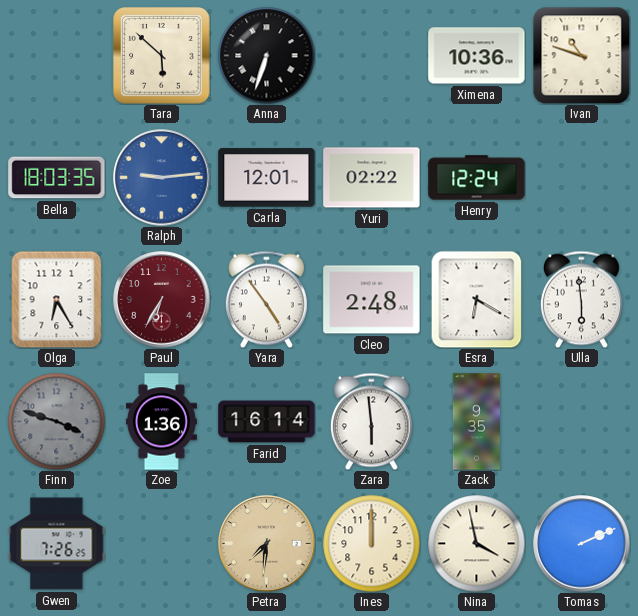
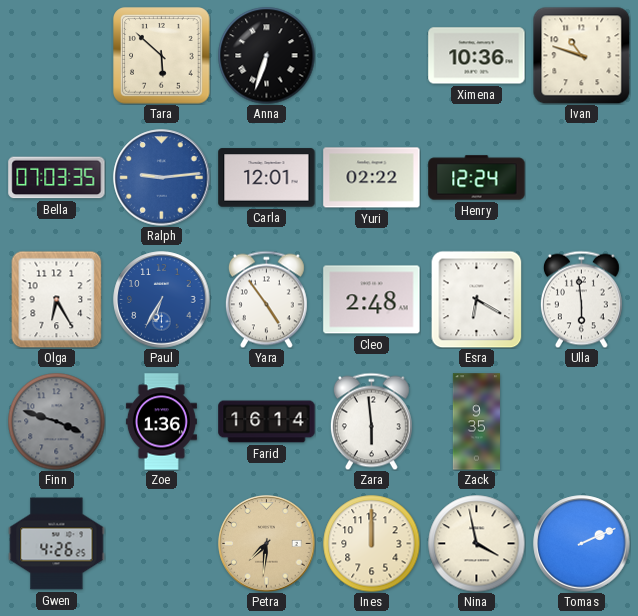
Bella: 18:03 -> 07:03
Paul dial: burgundy -> blue
Gwen: 7:26 -> 4:26
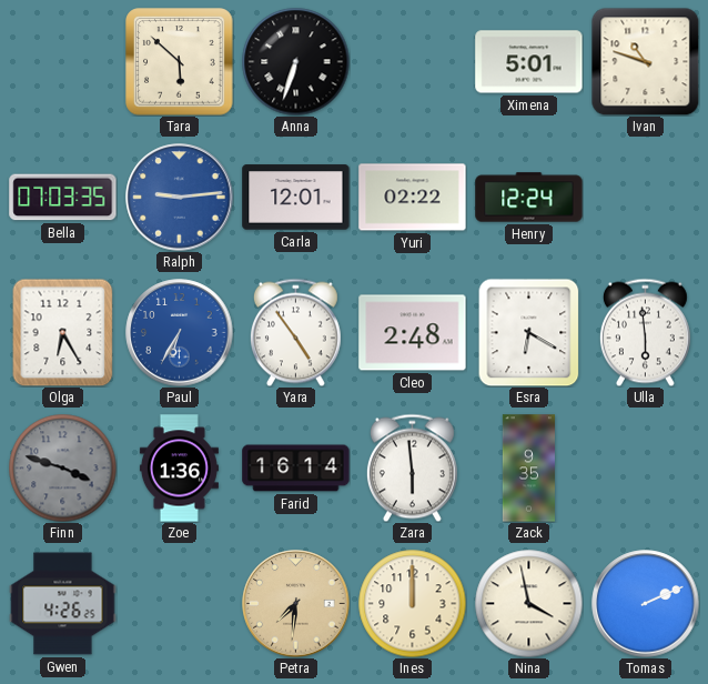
Ximena: 10:36 -> 5:01
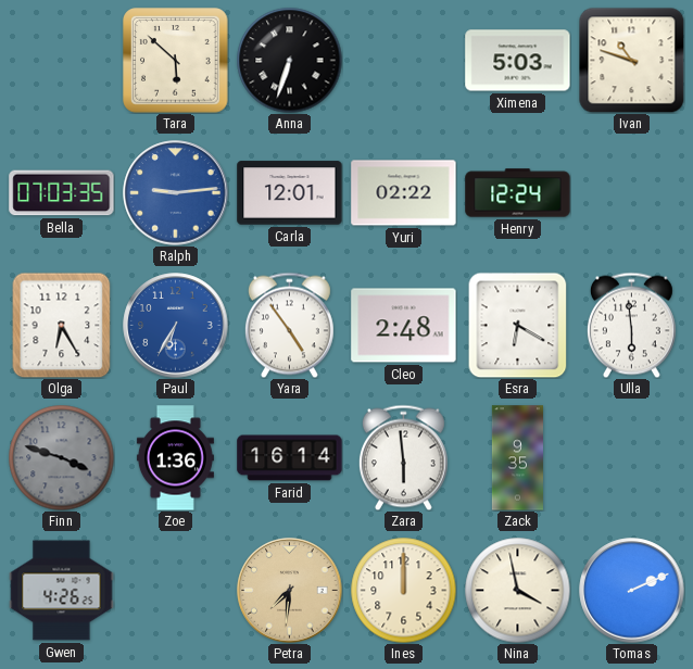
Ximena: 5:01 -> 5:03
